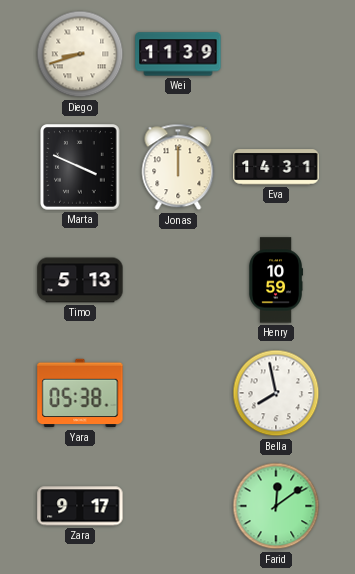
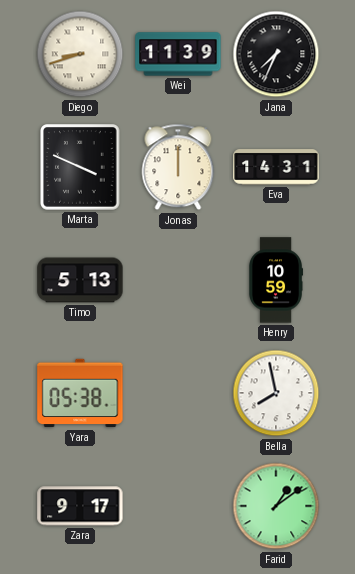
Jana: none -> 7:34
Farid: 12:09 -> 1:09
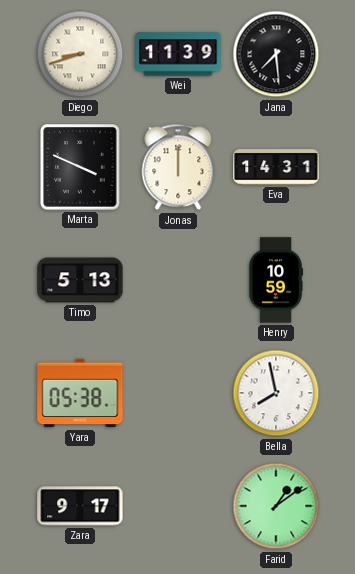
Jana: 7:34 -> 7:29
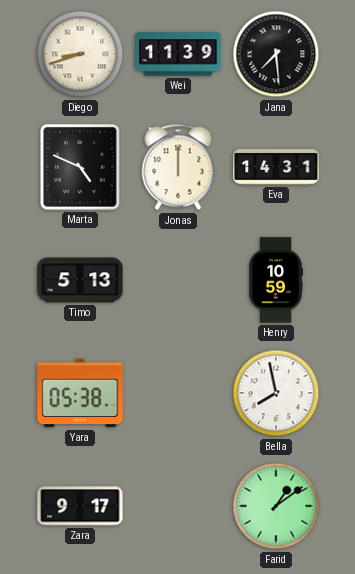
Marta: 3:49 -> 4:49
